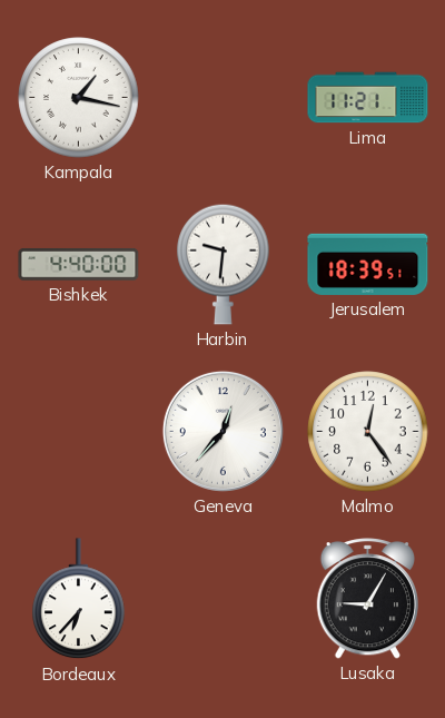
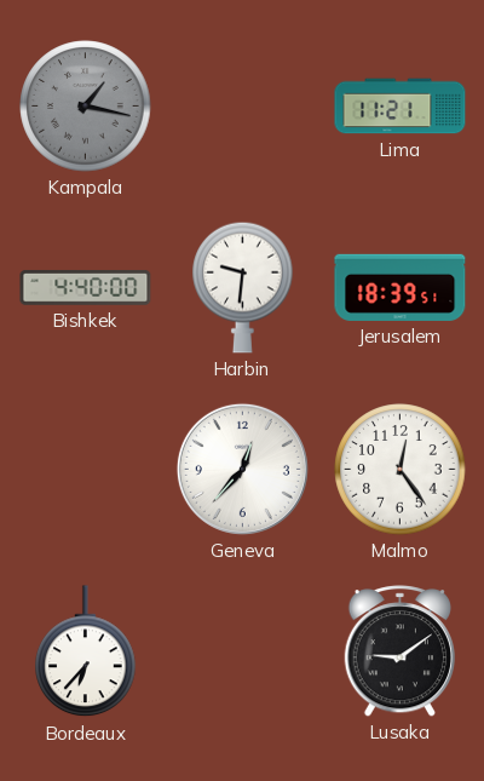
Kampala dial: white -> grey
Lusaka: 9:05 -> 9:09
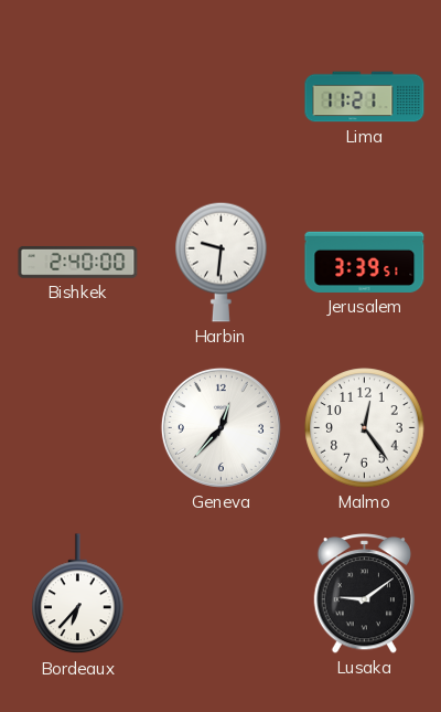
Kampala: 1:17 -> none
Bishkek: 4:40 -> 2:40
Jerusalem: 18:39 -> 3:39
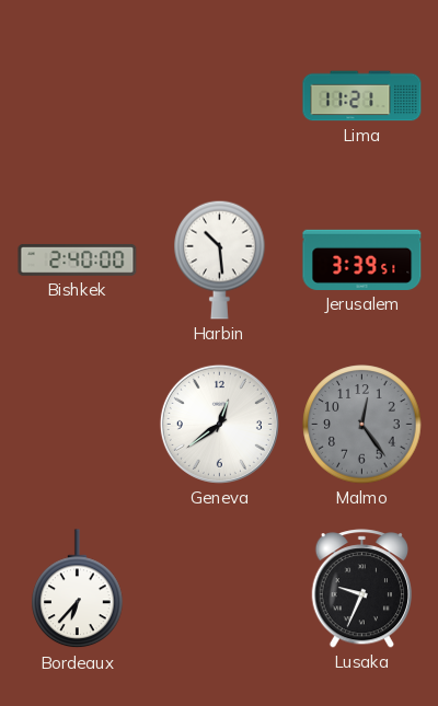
Harbin: 9:31 -> 10:29
Geneva: 12:37 -> 12:39
Malmo dial: white -> grey
Lusaka: 9:09 -> 9:34
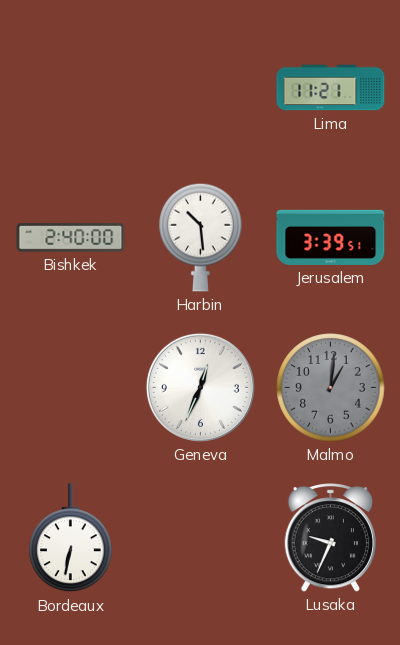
Geneva: 12:39 -> 12:34
Malmo: 12:24 -> 1:01
Bordeaux: 6:37 -> 6:32
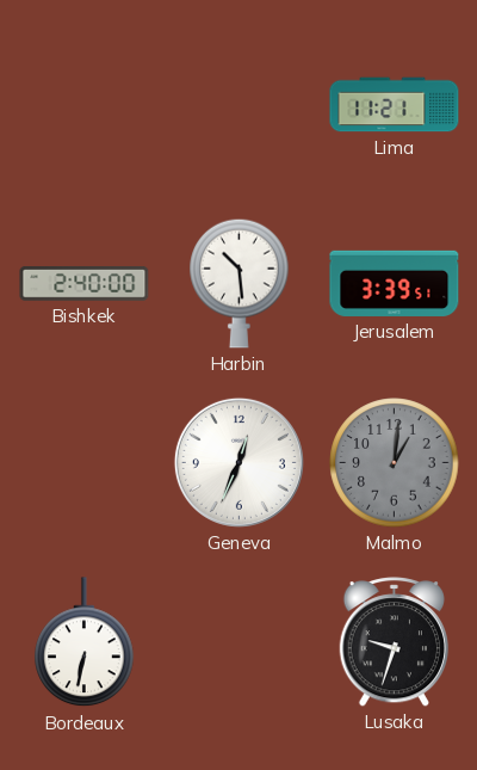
Lusaka: 9:34 -> 9:33
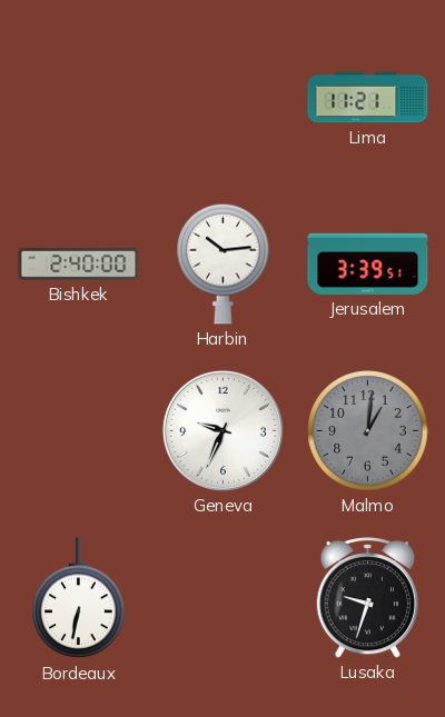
Harbin: 10:29 -> 10:14
Geneva: 12:34 -> 9:34
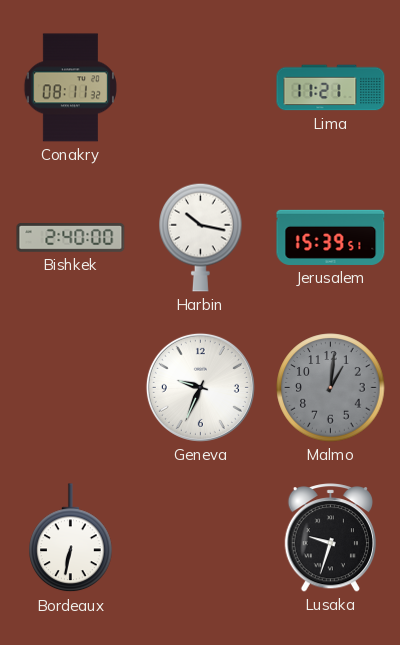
Conakry: none -> 08:11
Harbin: 10:14 -> 10:17
Jerusalem: 3:39 -> 15:39
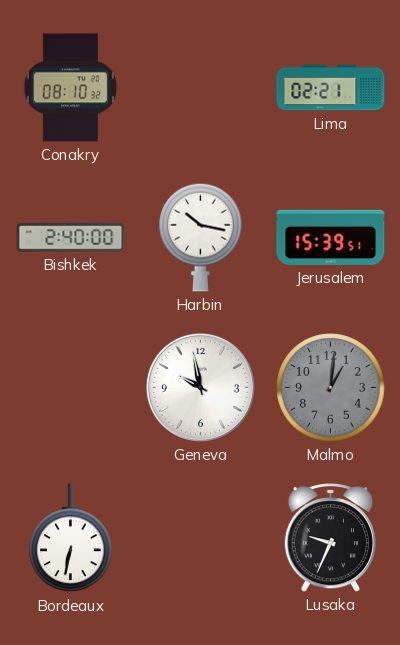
Conakry: 08:11 -> 08:10
Lima: 11:21 -> 02:21
Geneva: 9:34 -> 9:58
Lusaka: 9:33 -> 9:34
